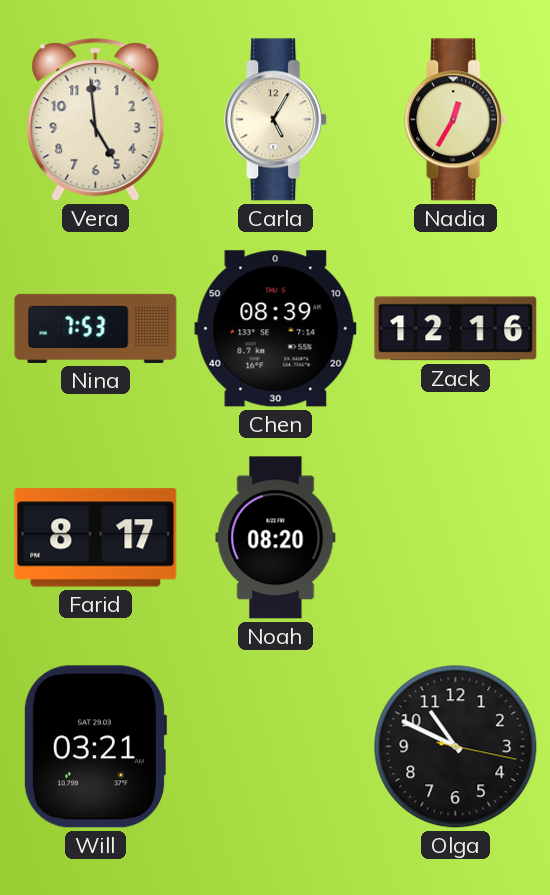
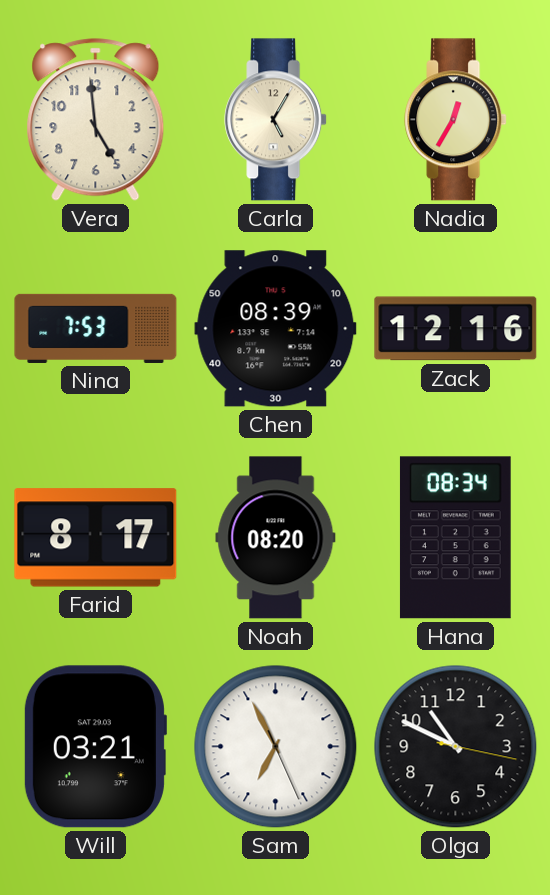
Hana: none -> 08:34
Sam: none -> 6:55
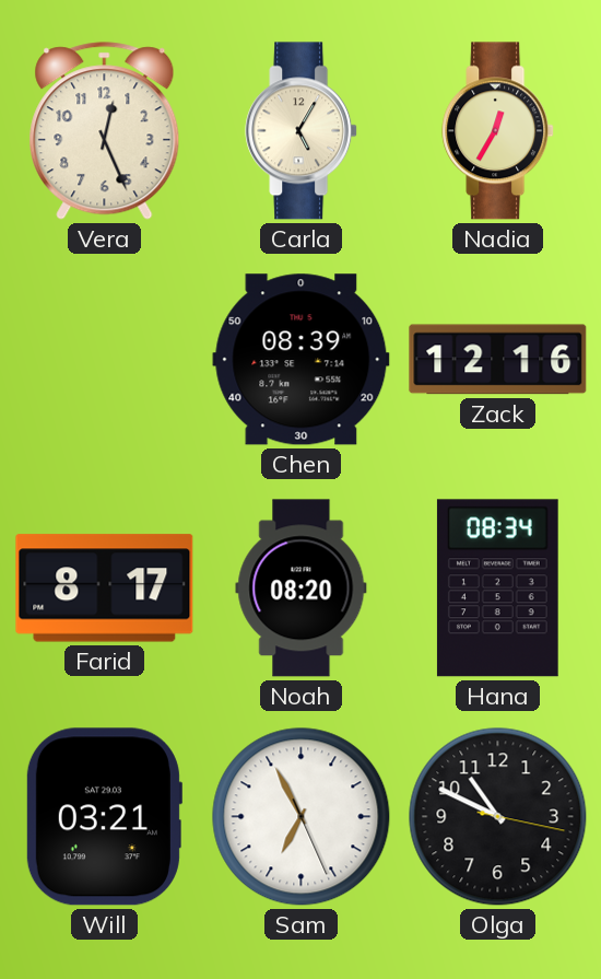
Vera: 4:59 -> 12:26
Nina: 7:53 -> none
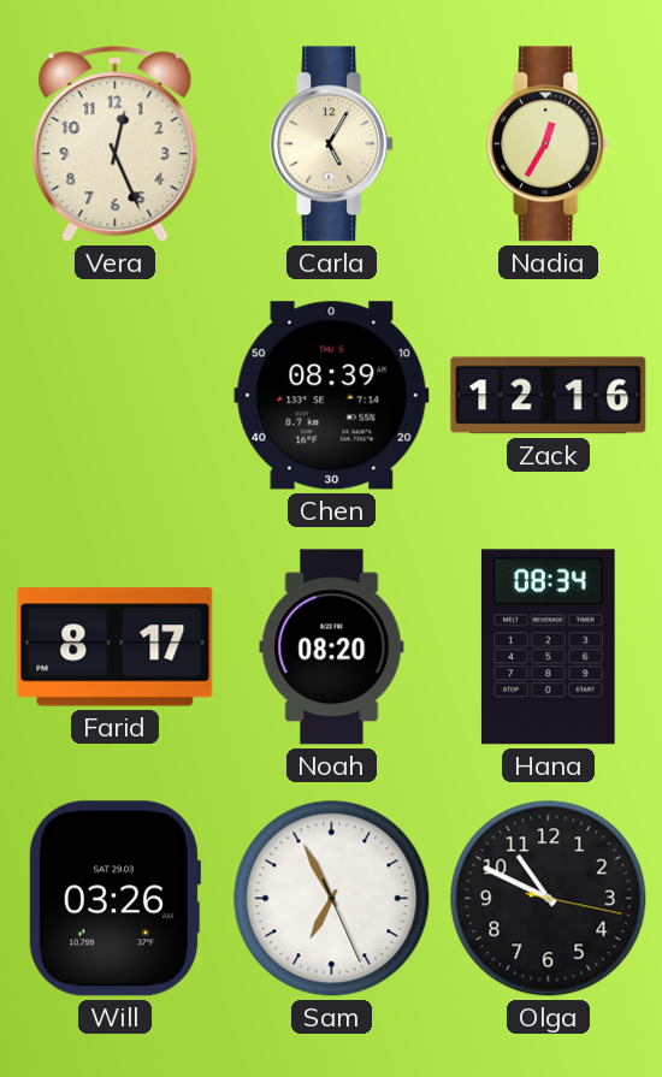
Will: 03:21 -> 03:26
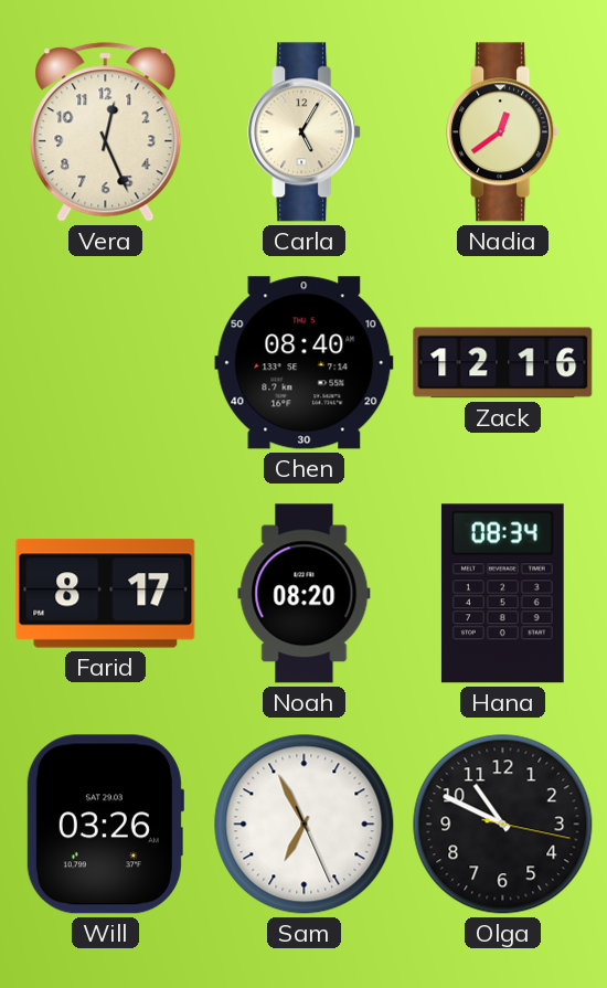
Nadia: 12:35 -> 12:39
Chen: 08:39 -> 08:40
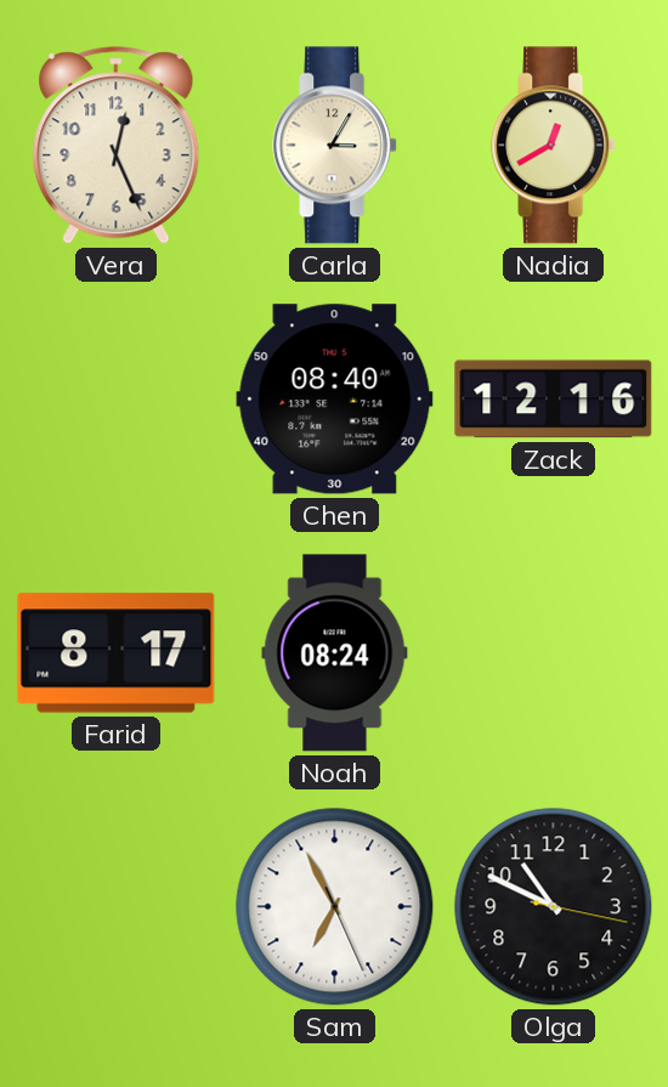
Carla: 5:05 -> 3:05
Nadia: 12:39 -> 12:40
Noah: 08:20 -> 08:24
Hana: 08:34 -> none
Will: 03:26 -> none
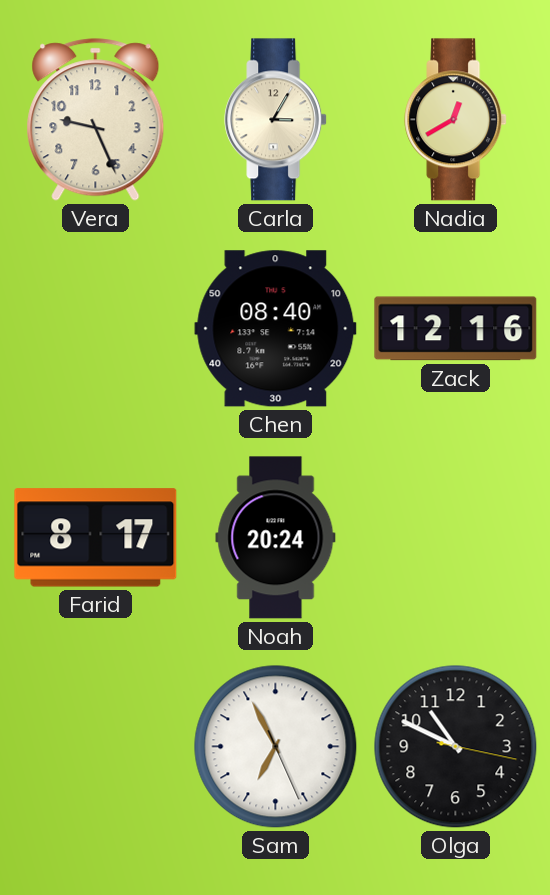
Vera: 12:26 -> 9:26
Noah: 08:24 -> 20:24
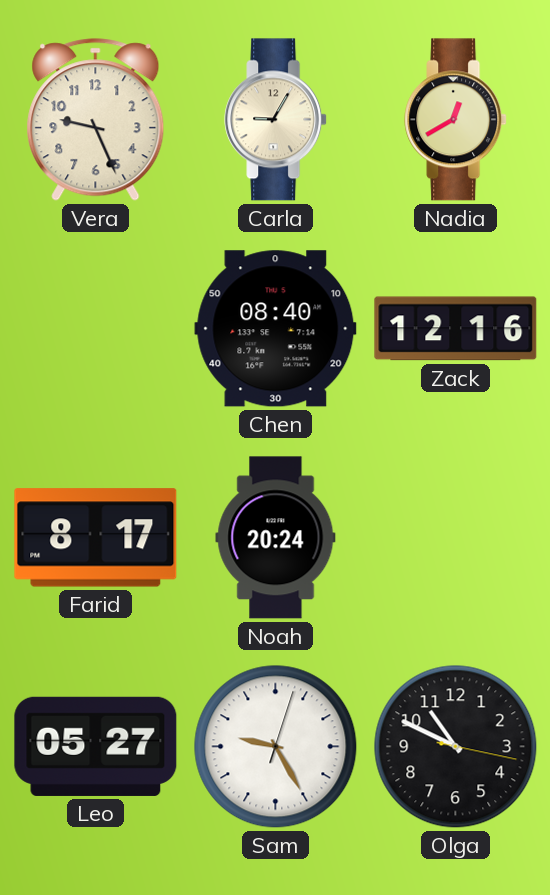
Carla: 3:05 -> 9:05
Leo: none -> 05:27
Sam: 6:55 -> 9:25
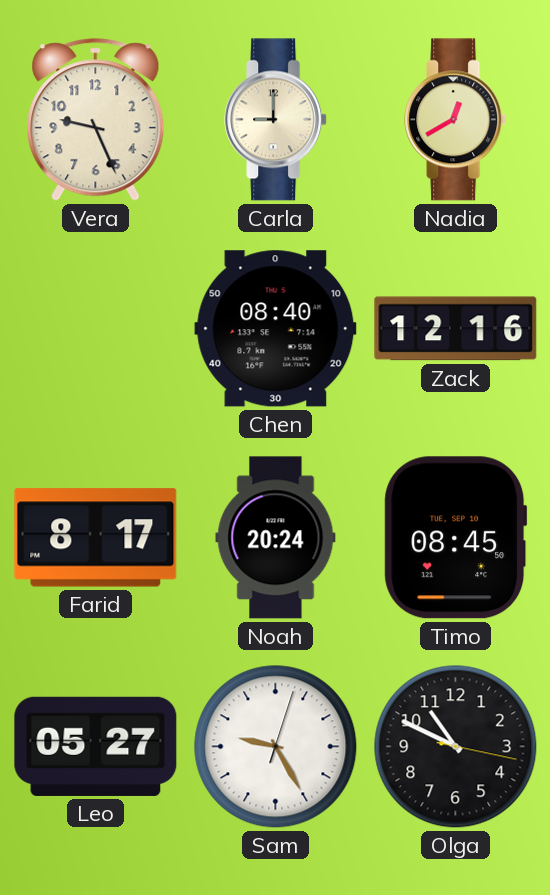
Carla: 9:05 -> 9:00
Timo: none -> 08:45
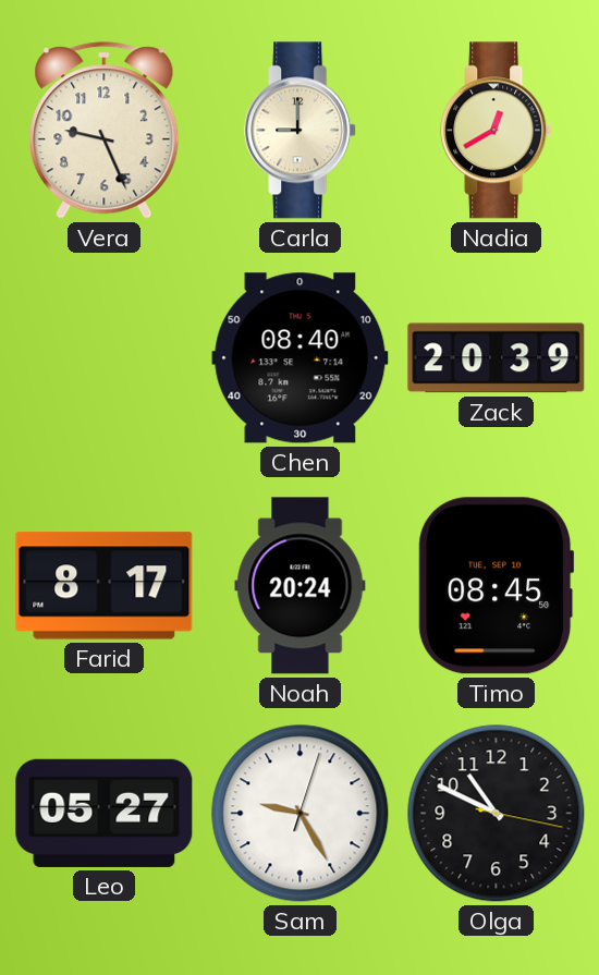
Zack: 12:16 -> 20:39
